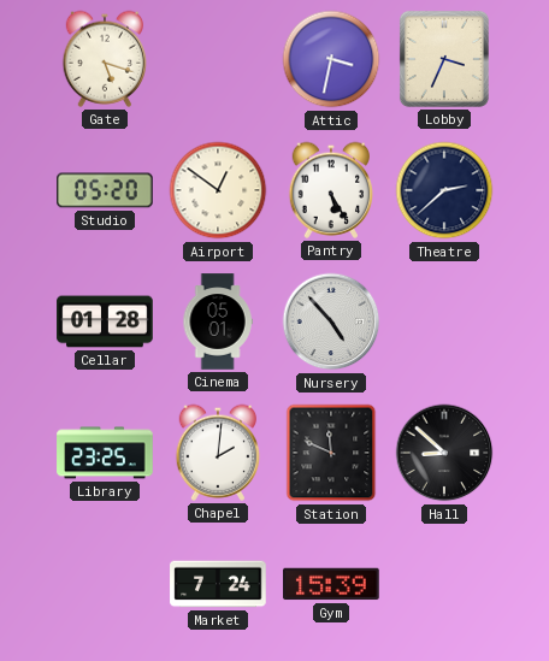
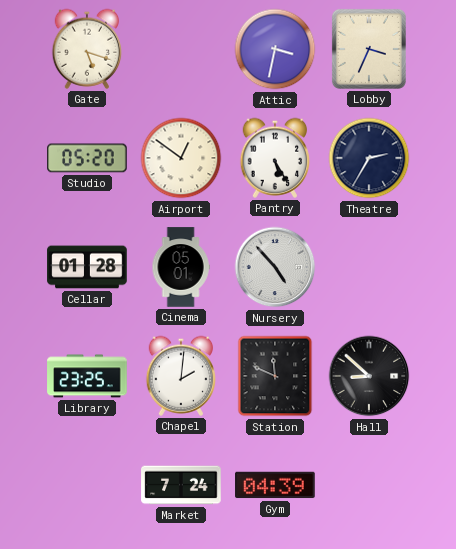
Theatre: 2:38 -> 2:35
Gym: 15:39 -> 04:39
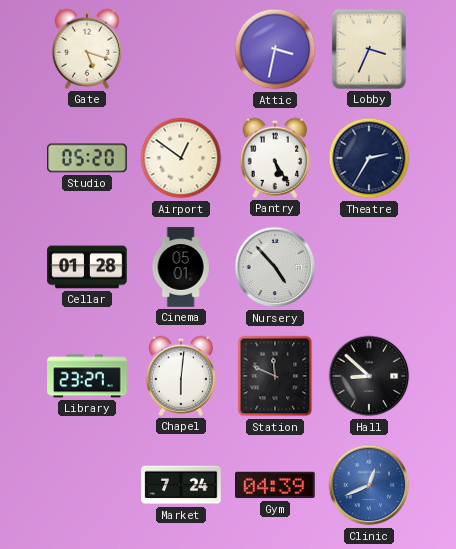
Library: 23:25 -> 23:27
Chapel: 2:01 -> 6:01
Clinic: none -> 12:41
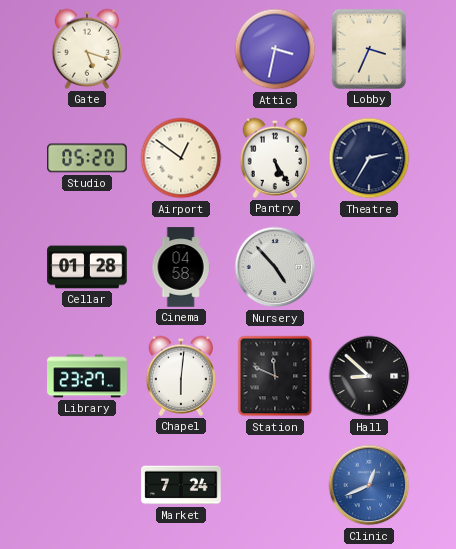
Cinema: 05:01 -> 04:58
Gym: 04:39 -> none
